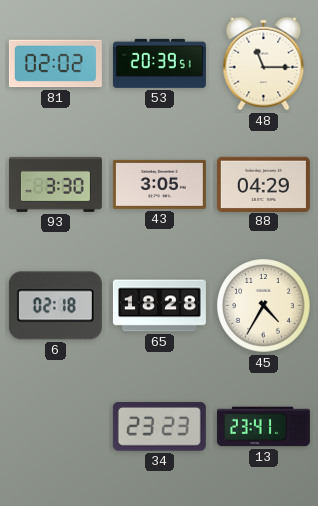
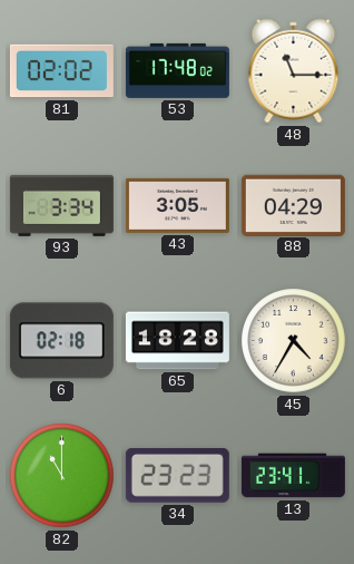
53: 20:39 -> 17:48
93: 3:30 -> 3:34
82: none -> 11:00
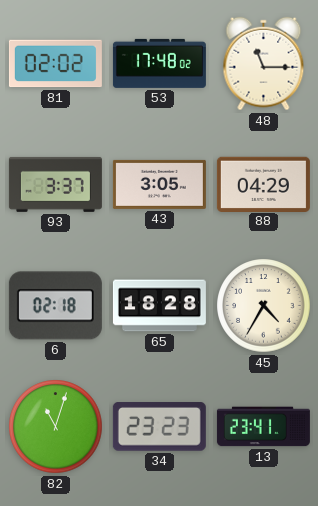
93: 3:34 -> 3:37
82: 11:00 -> 11:03
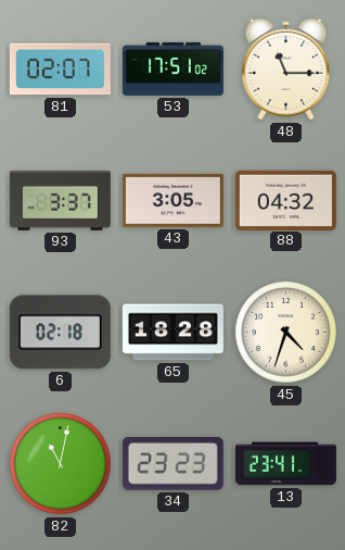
81: 02:02 -> 02:07
53: 17:48 -> 17:51
88: 04:29 -> 04:32
45: 4:35 -> 4:33
82: 11:03 -> 11:02
